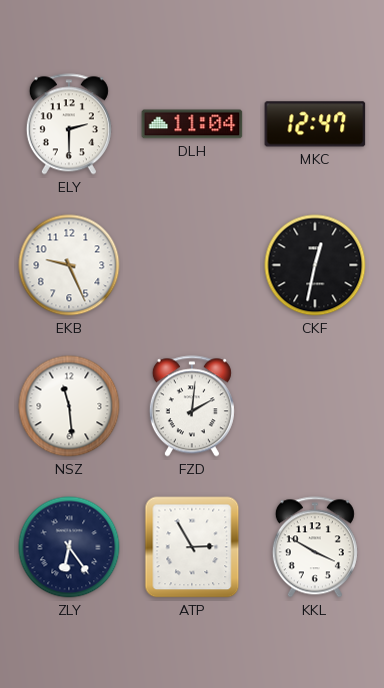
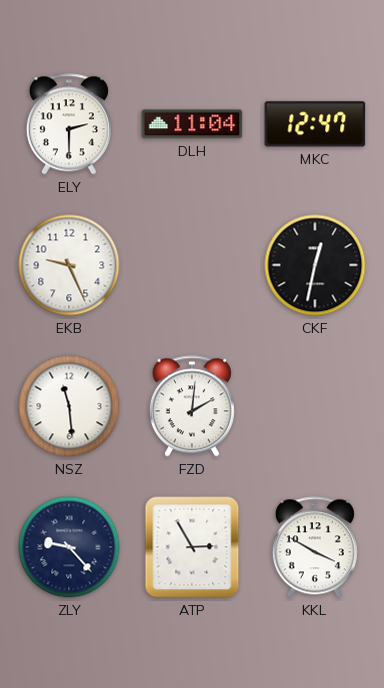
ZLY: 6:24 -> 9:23
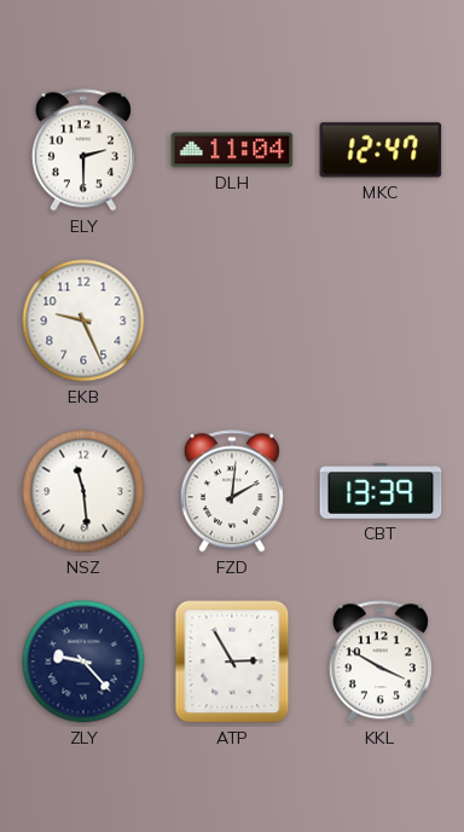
CKF: 12:32 -> none
CBT: none -> 13:39
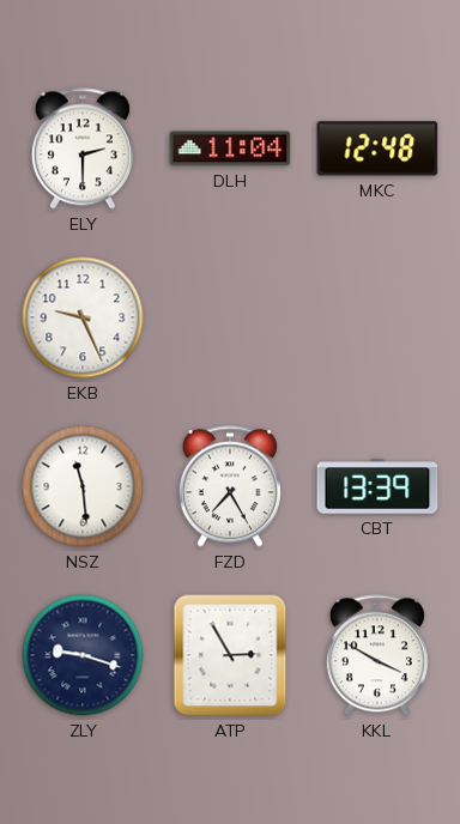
MKC: 12:47 -> 12:48
FZD: 2:01 -> 7:25
ZLY: 9:23 -> 9:18
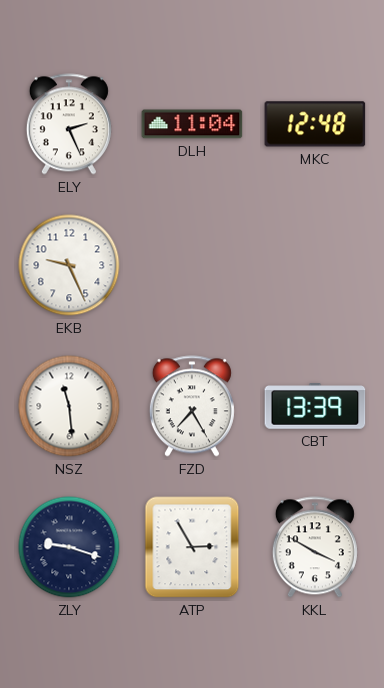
ELY: 2:30 -> 2:26
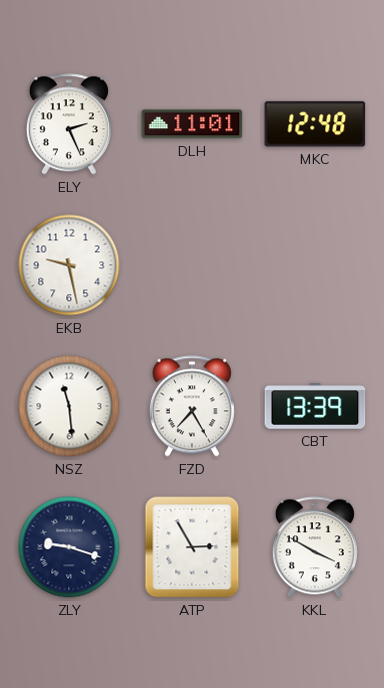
DLH: 11:04 -> 11:01
EKB: 9:26 -> 9:28
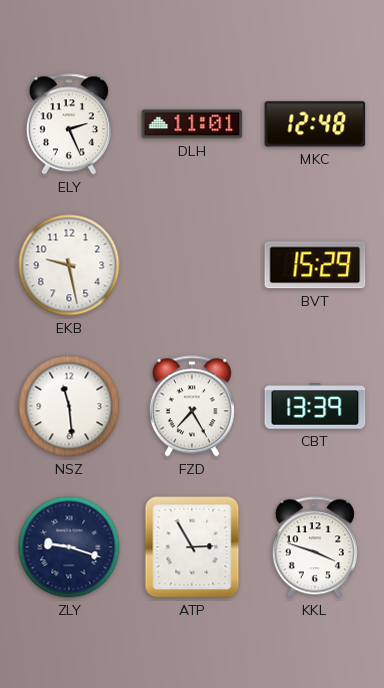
BVT: none -> 15:29
KKL: 3:50 -> 3:48
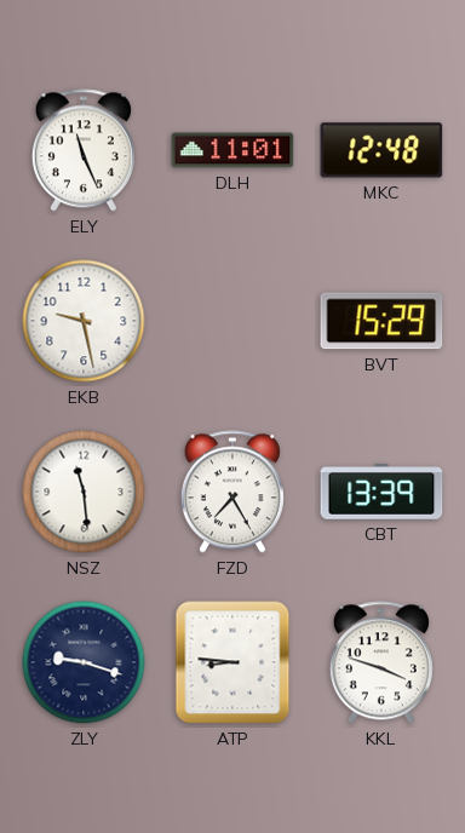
ELY: 2:26 -> 11:26
ATP: 2:55 -> 8:46
